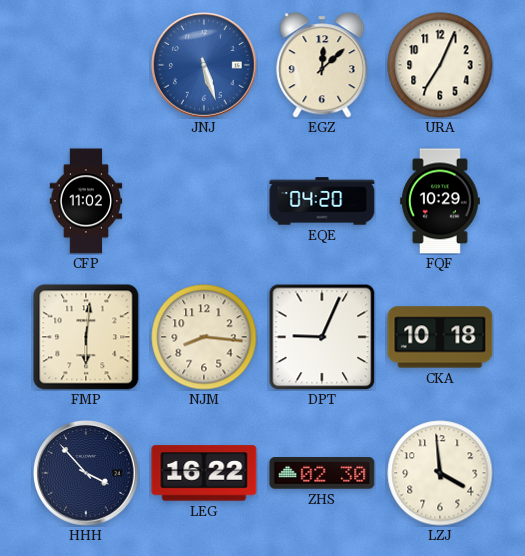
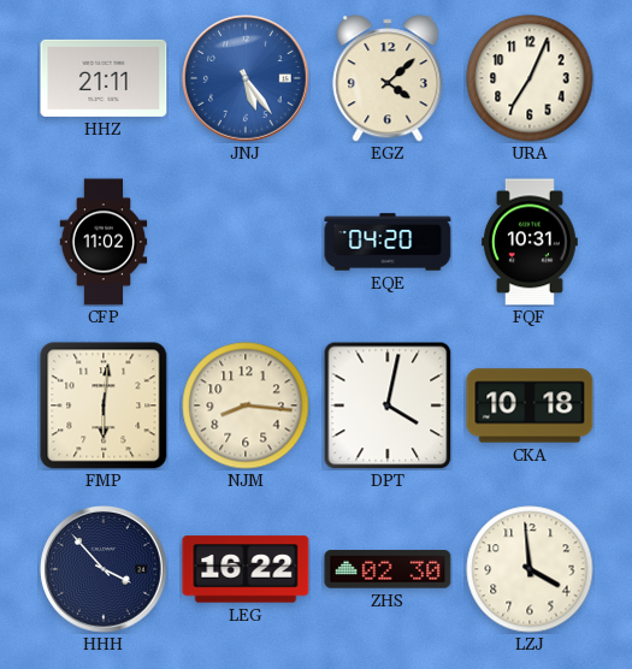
HHZ: none -> 21:11
JNJ: 5:27 -> 5:24
EGZ: 12:08 -> 4:08
FQF: 10:29 -> 10:31
DPT: 9:04 -> 4:02
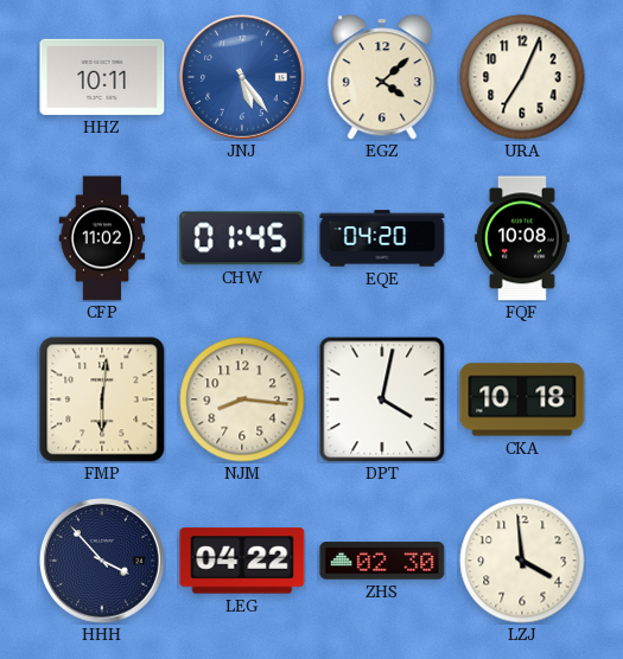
HHZ: 21:11 -> 10:11
CHW: none -> 01:45
FQF: 10:31 -> 10:08
LEG: 16:22 -> 04:22
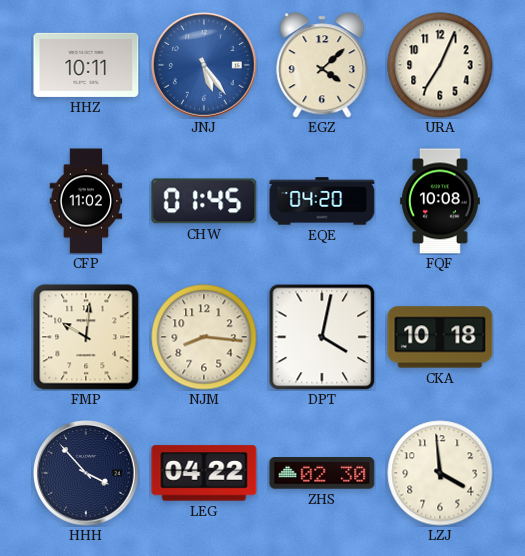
FMP: 6:01 -> 10:01
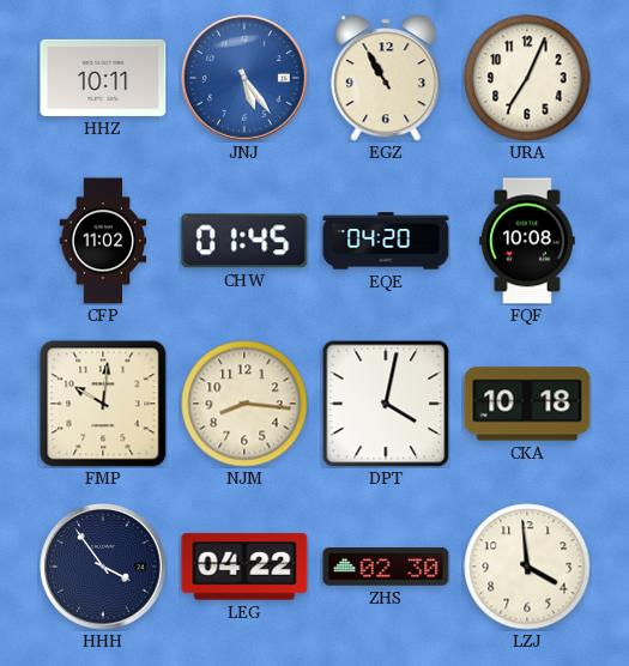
EGZ: 4:08 -> 10:55
HHH: 3:53 -> 3:54
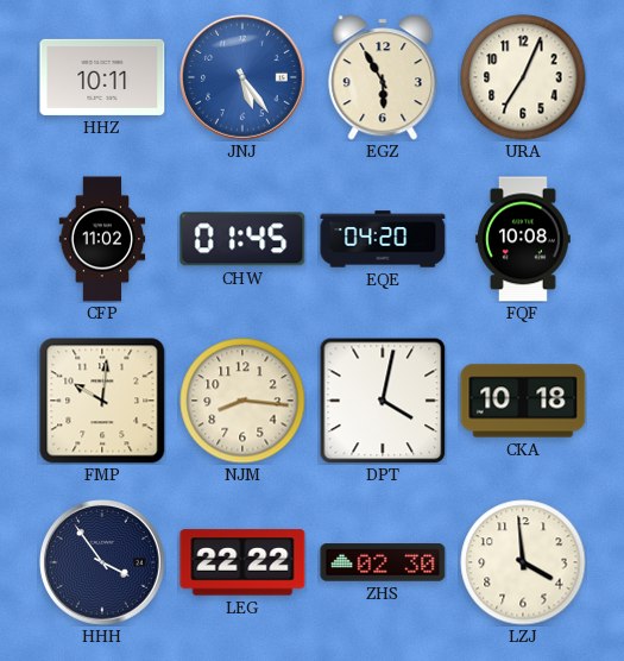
EGZ: 10:55 -> 5:55
LEG: 04:22 -> 22:22
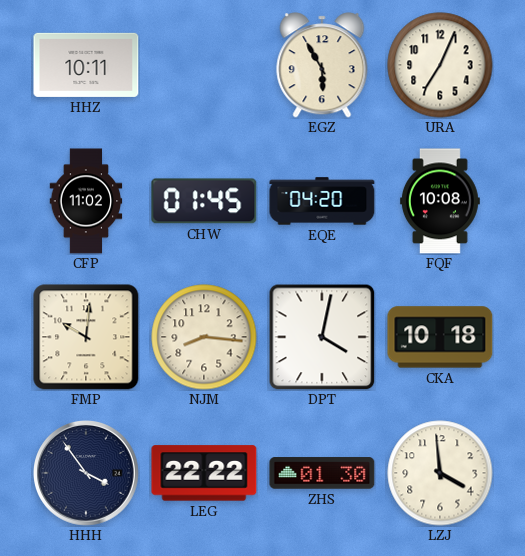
JNJ: 5:24 -> none
ZHS: 02:30 -> 01:30
